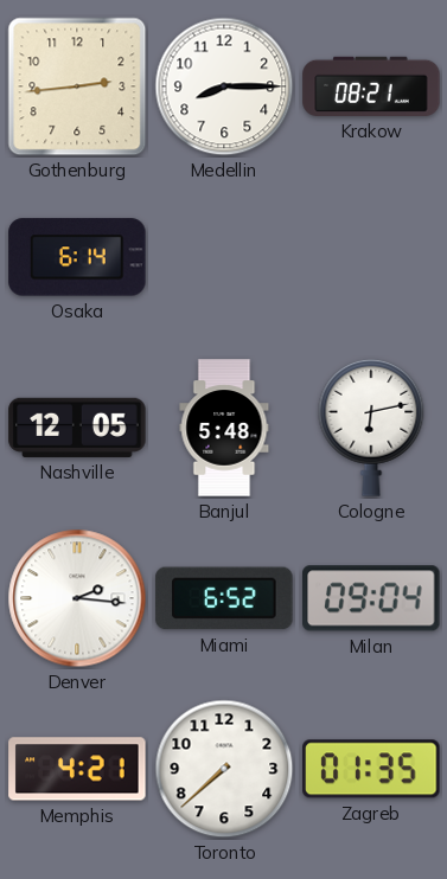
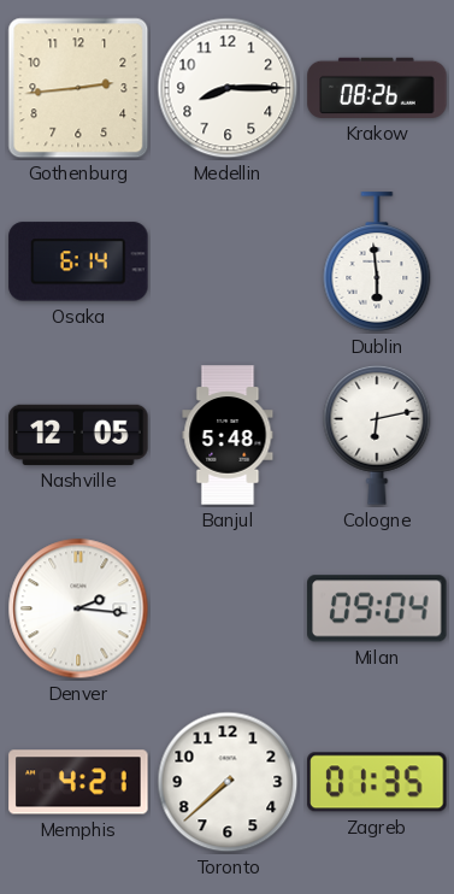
Krakow: 08:21 -> 08:26
Dublin: none -> 5:59
Miami: 6:52 -> none
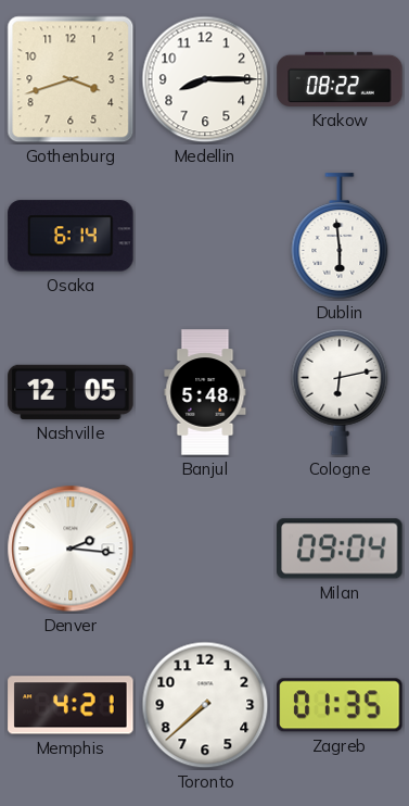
Gothenburg: 2:44 -> 3:42
Krakow: 08:26 -> 08:22
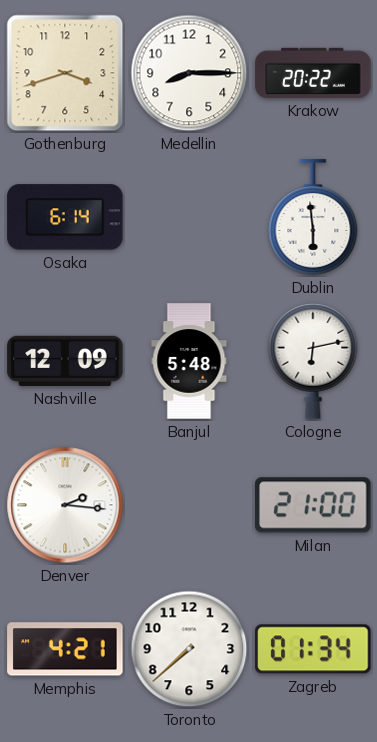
Krakow: 08:22 -> 20:22
Nashville: 12:05 -> 12:09
Milan: 09:04 -> 21:00
Zagreb: 01:35 -> 01:34
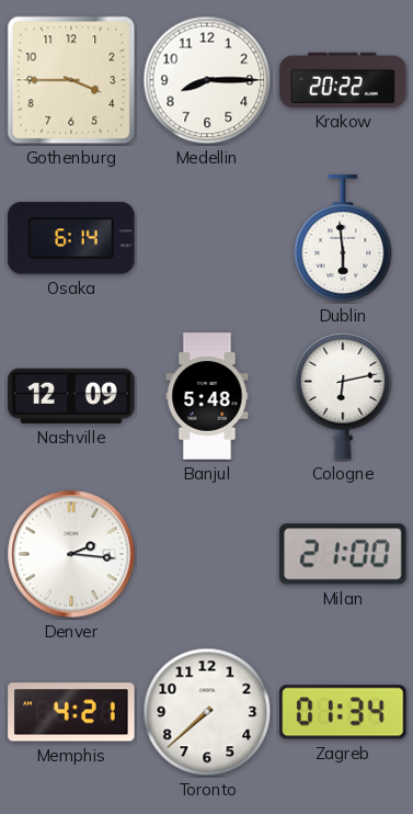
Gothenburg: 3:42 -> 3:45
